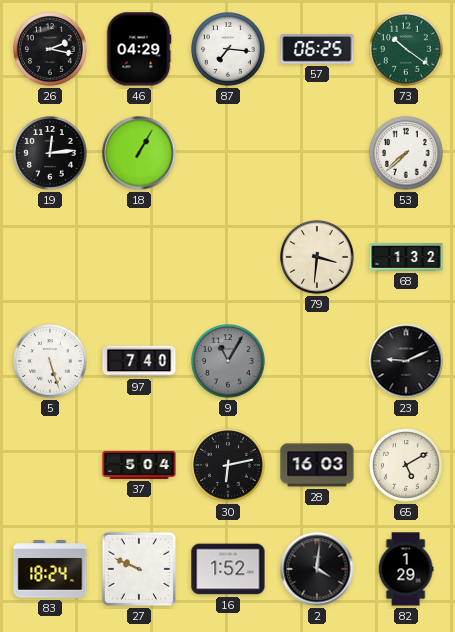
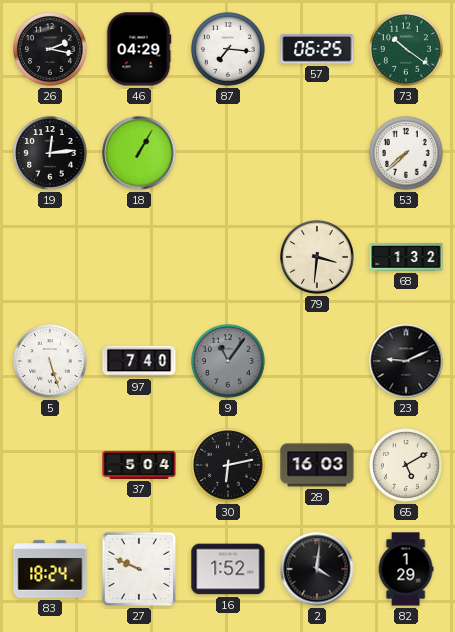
9: 11:05 -> 11:06
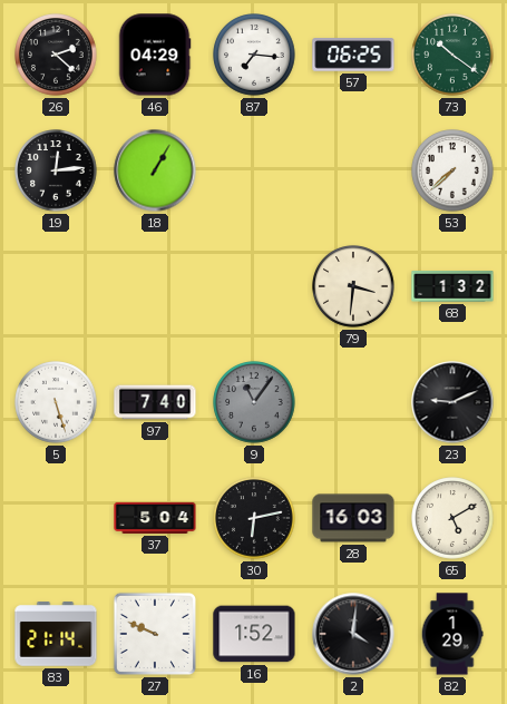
26: 2:17 -> 2:22
83: 18:24 -> 21:14
